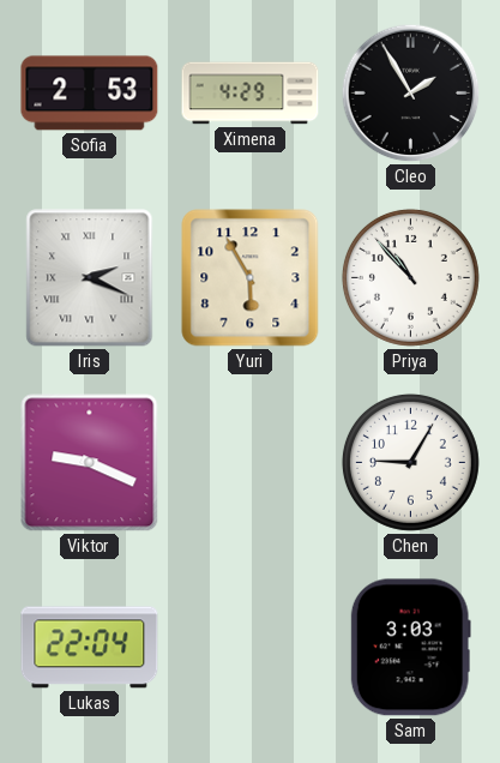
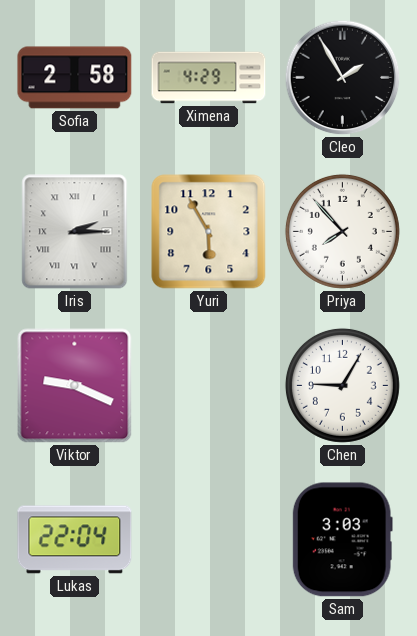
Sofia: 2:53 -> 2:58
Iris: 2:19 -> 2:15
Priya: 10:53 -> 7:53
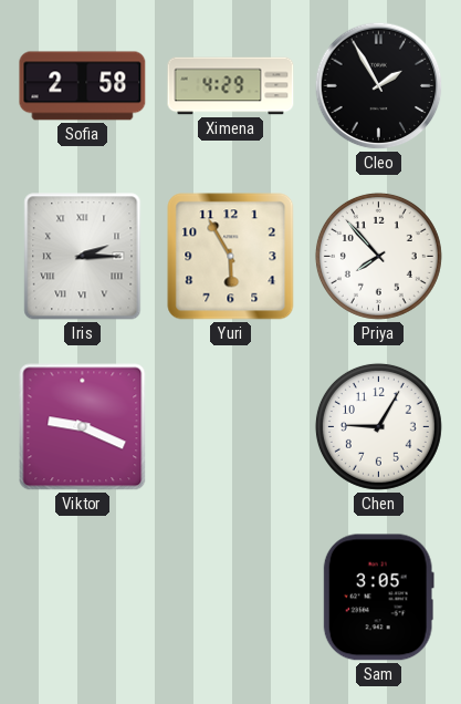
Lukas: 22:04 -> none
Sam: 3:03 -> 3:05
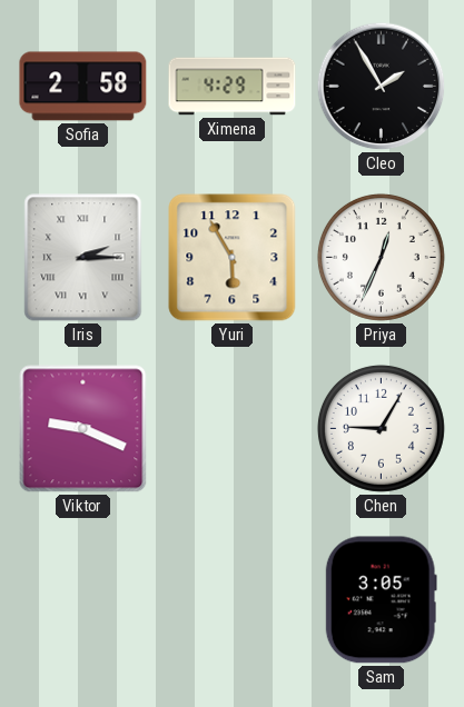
Priya: 7:53 -> 12:34
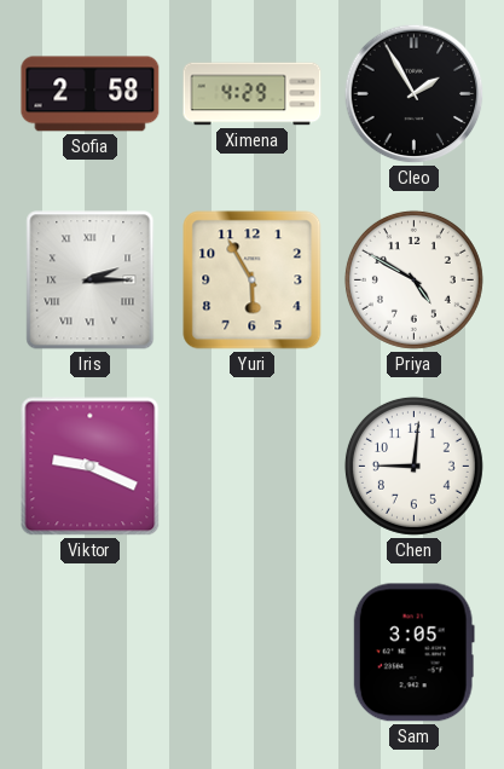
Priya: 12:34 -> 4:50
Chen: 9:05 -> 9:01
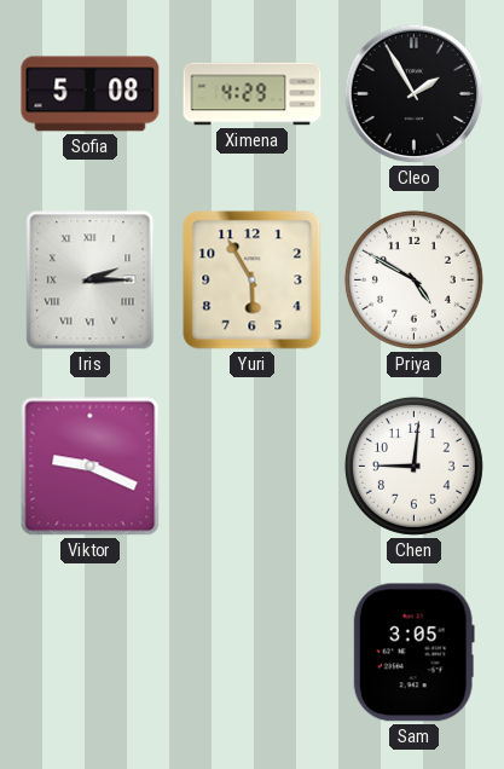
Sofia: 2:58 -> 5:08
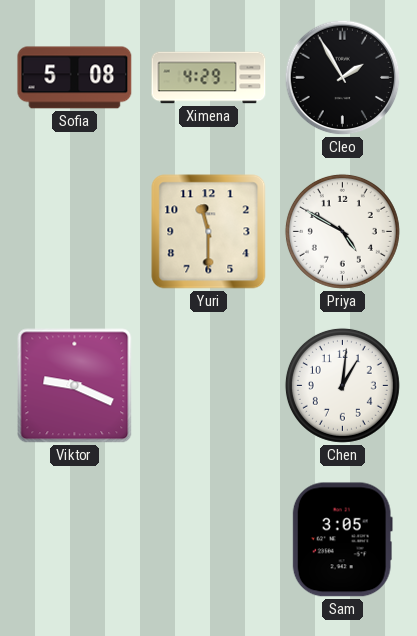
Iris: 2:15 -> none
Yuri: 5:55 -> 11:30
Chen: 9:01 -> 1:01
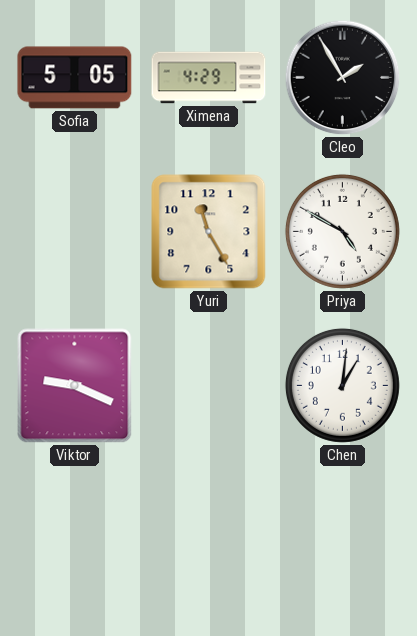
Sofia: 5:08 -> 5:05
Yuri: 11:30 -> 11:25
Sam: 3:05 -> none
